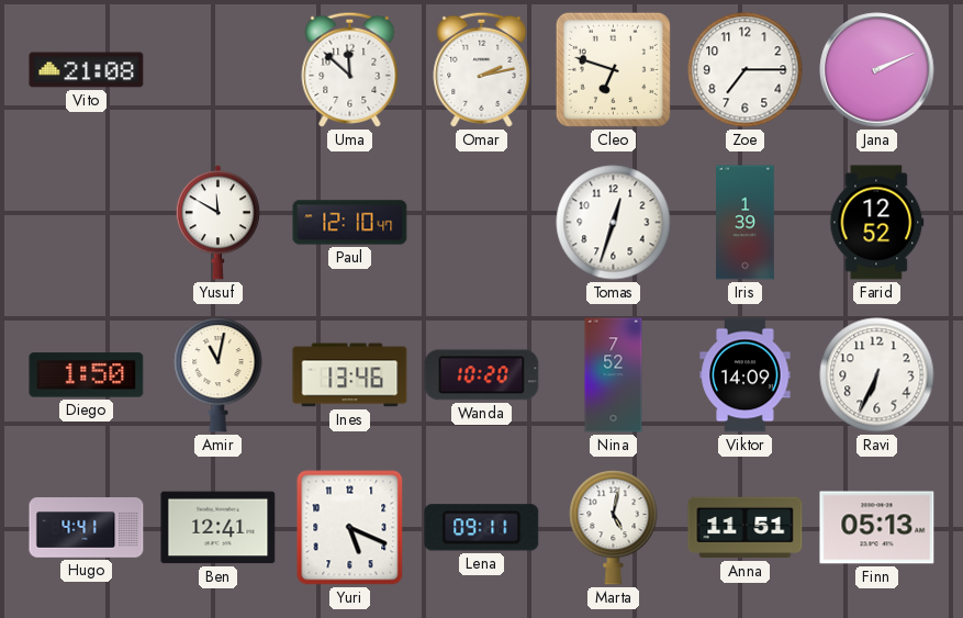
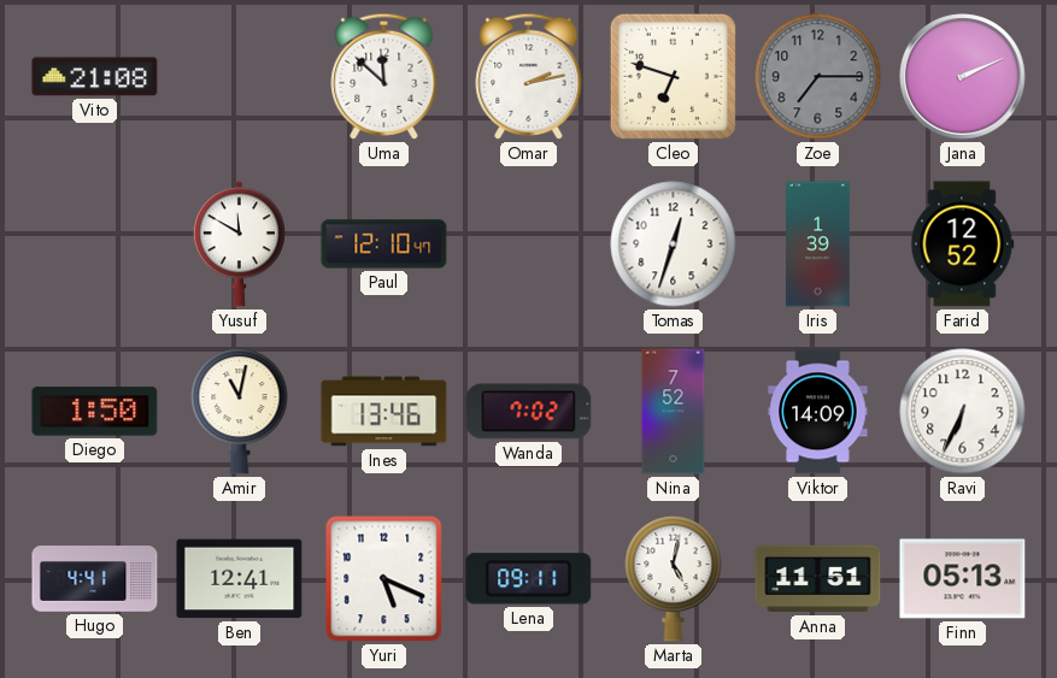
Zoe dial: white -> grey
Wanda: 10:20 -> 7:02
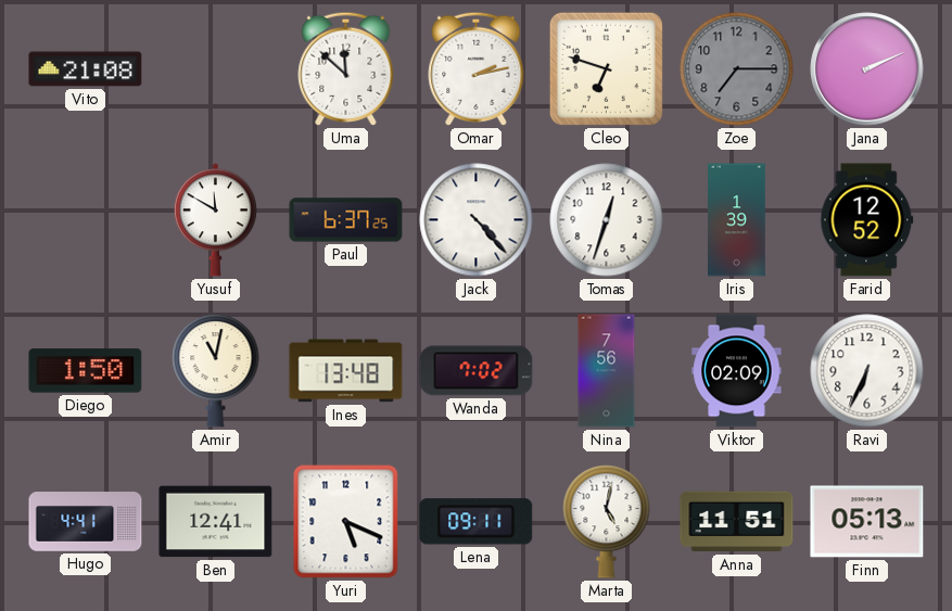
Paul: 12:10 -> 6:37
Jack: none -> 4:23
Ines: 13:46 -> 13:48
Nina: 7:52 -> 7:56
Viktor: 14:09 -> 02:09
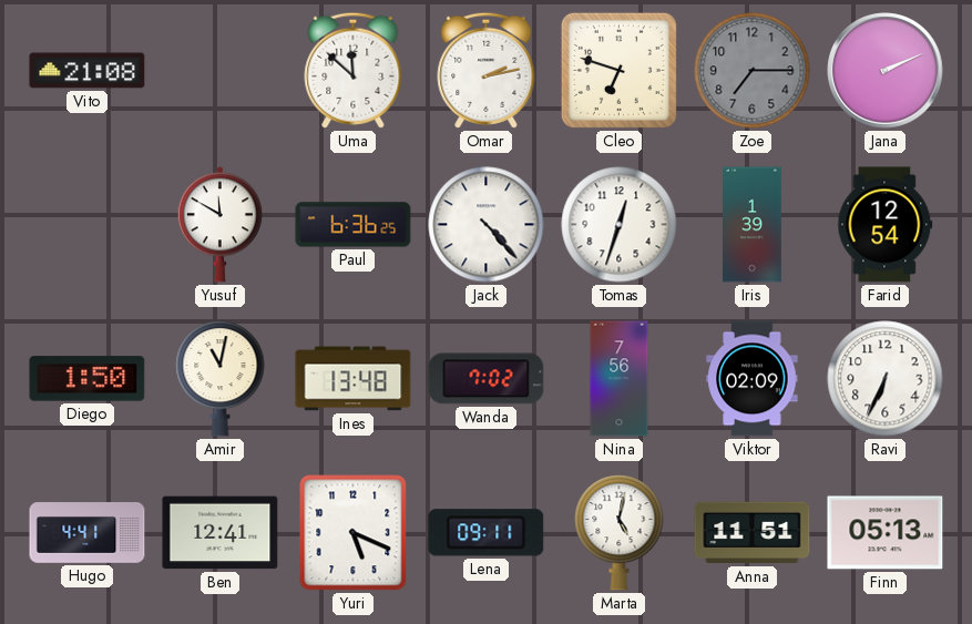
Paul: 6:37 -> 6:36
Farid: 12:52 -> 12:54
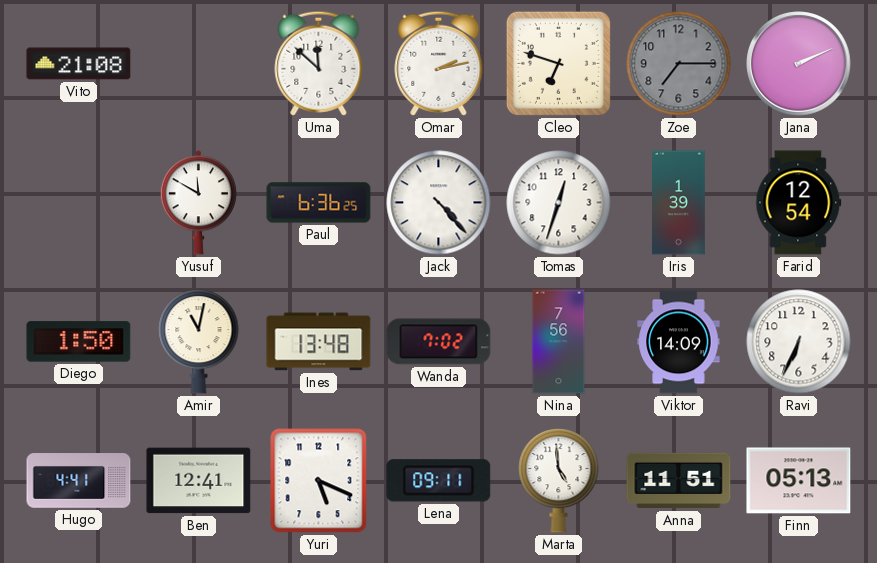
Viktor: 02:09 -> 14:09
Marta: 5:02 -> 4:59
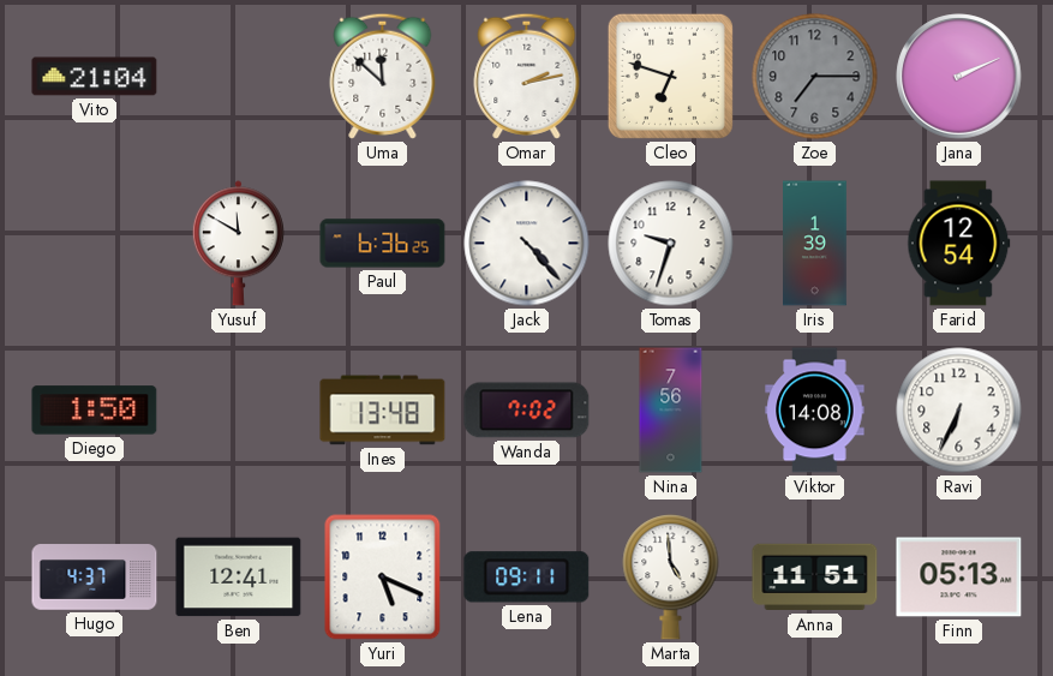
Vito: 21:08 -> 21:04
Tomas: 12:33 -> 9:33
Amir: 11:02 -> none
Viktor: 14:09 -> 14:08
Hugo: 4:41 -> 4:37
